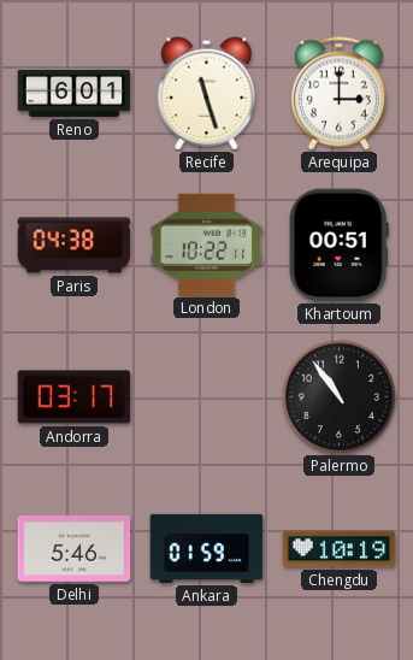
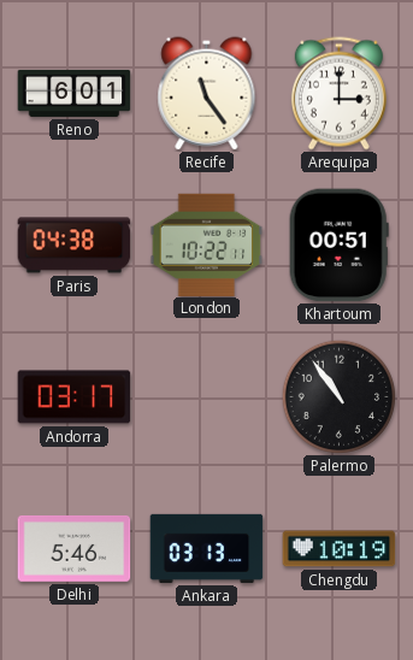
Recife: 11:27 -> 11:24
Ankara: 01:59 -> 03:13
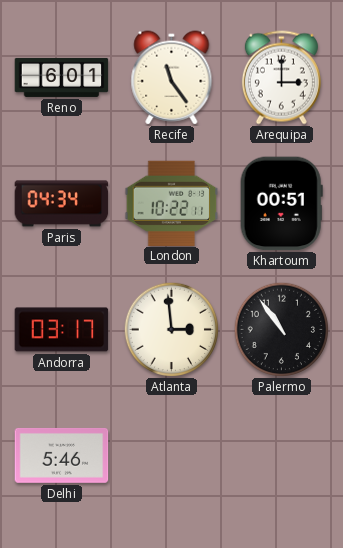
Paris: 04:38 -> 04:34
Atlanta: none -> 2:59
Ankara: 03:13 -> none
Chengdu: 10:19 -> none
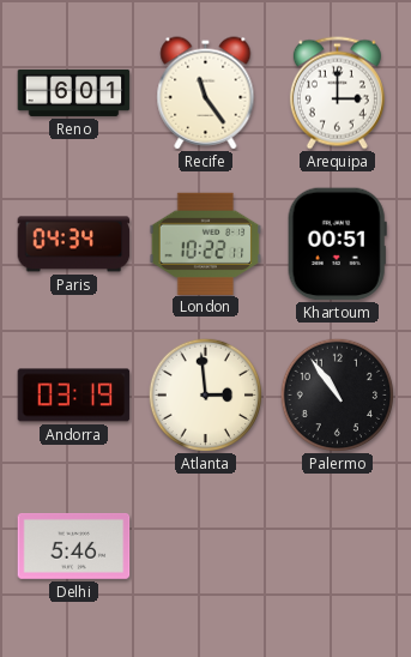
Andorra: 03:17 -> 03:19
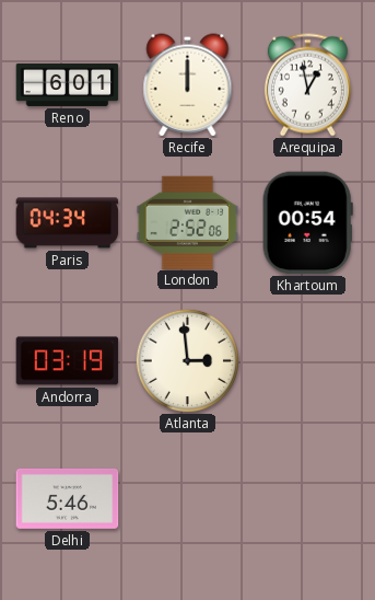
Recife: 11:24 -> 12:00
Arequipa: 3:00 -> 12:58
London: 10:22 -> 2:52
Khartoum: 00:51 -> 00:54
Palermo: 10:54 -> none
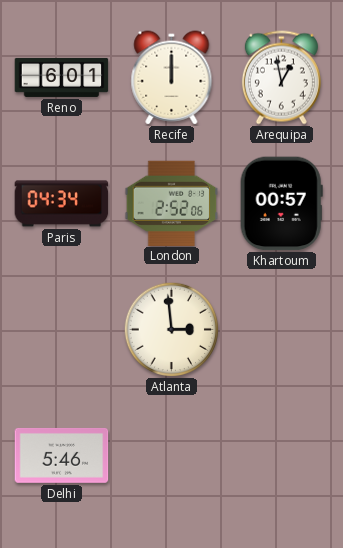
Khartoum: 00:54 -> 00:57
Andorra: 03:19 -> none
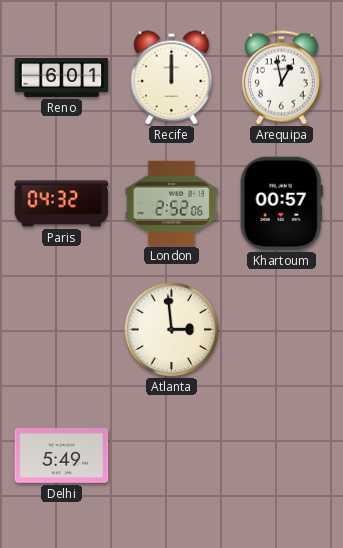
Paris: 04:34 -> 04:32
Delhi: 5:46 -> 5:49
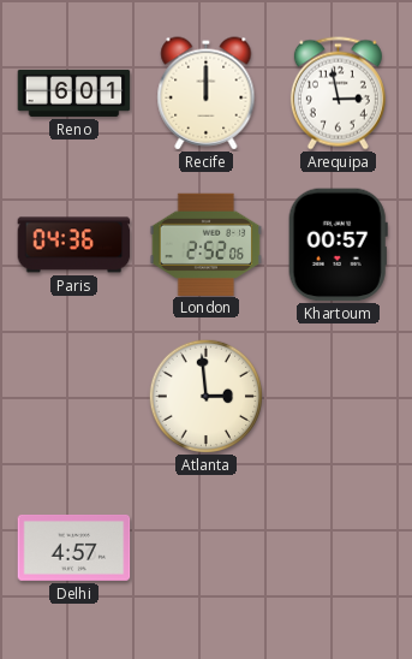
Arequipa: 12:58 -> 2:58
Paris: 04:32 -> 04:36
Delhi: 5:49 -> 4:57
